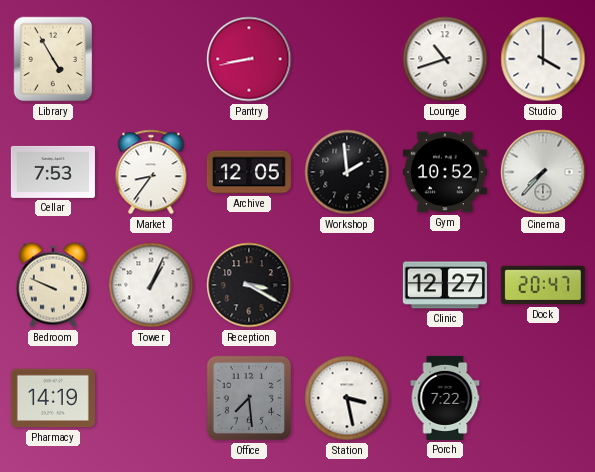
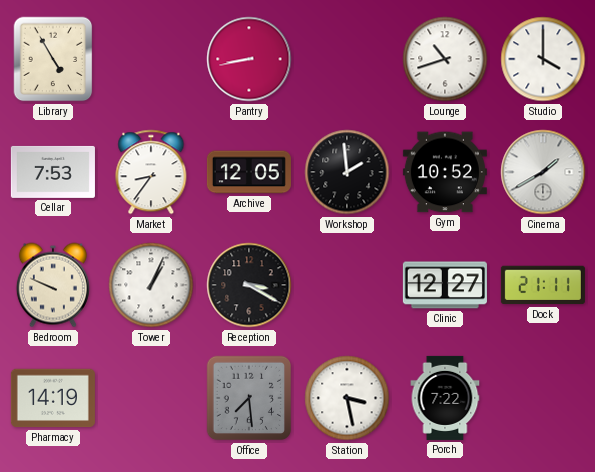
Cinema: 7:37 -> 1:40
Dock: 20:47 -> 21:11
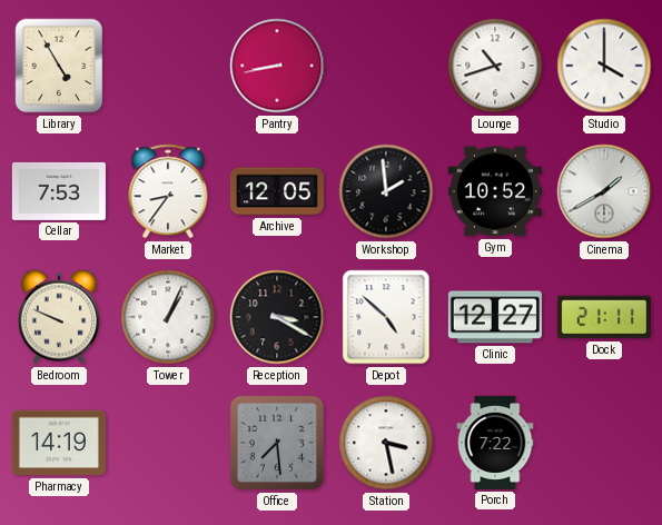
Depot: none -> 4:52
